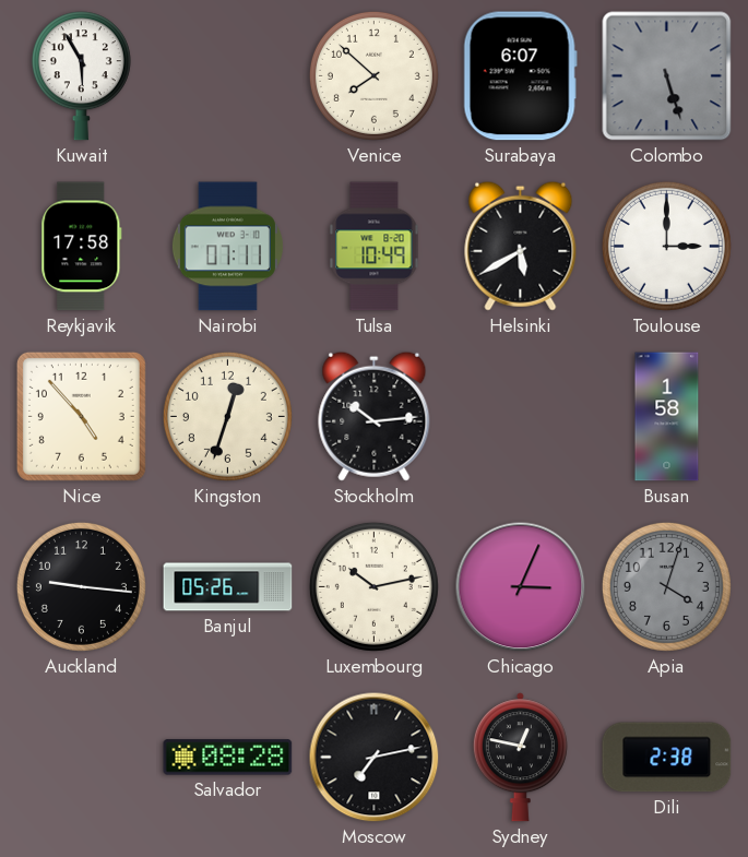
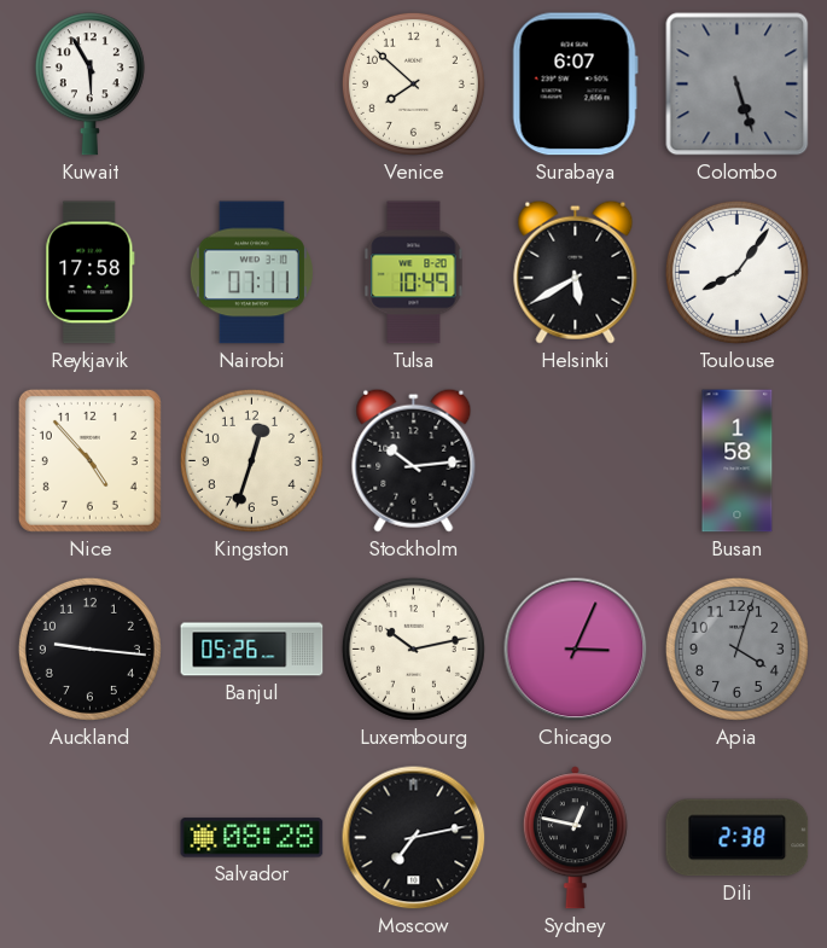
Toulouse: 3:00 -> 8:06
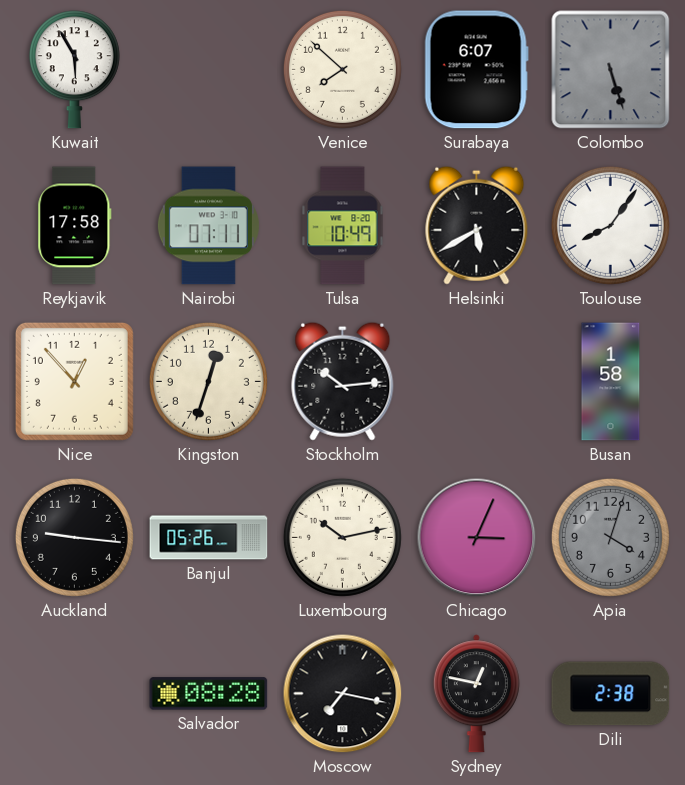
Nice: 4:53 -> 12:53
Moscow: 7:13 -> 7:17
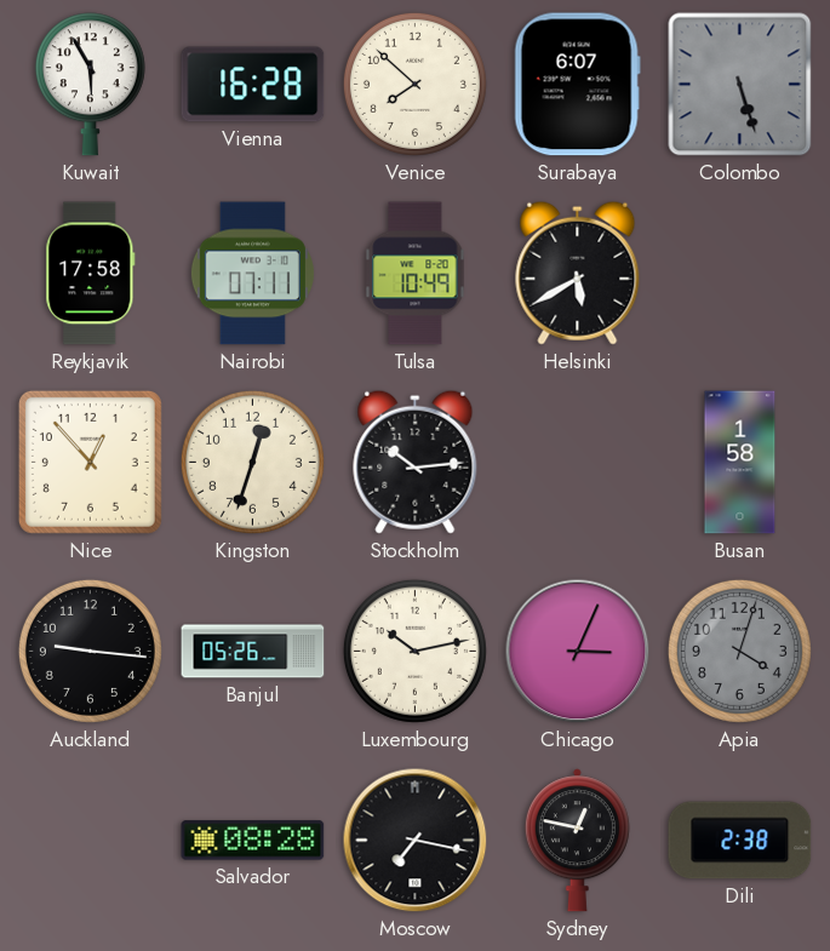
Vienna: none -> 16:28
Toulouse: 8:06 -> none
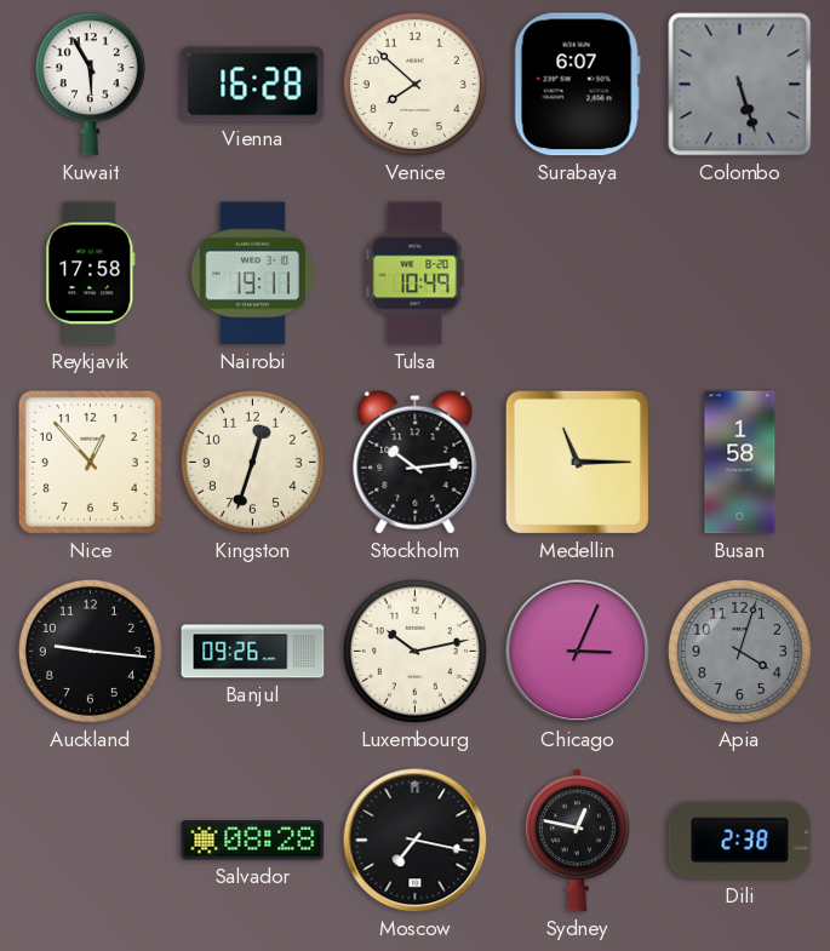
Nairobi: 07:11 -> 19:11
Helsinki: 5:40 -> none
Medellin: none -> 11:15
Banjul: 05:26 -> 09:26
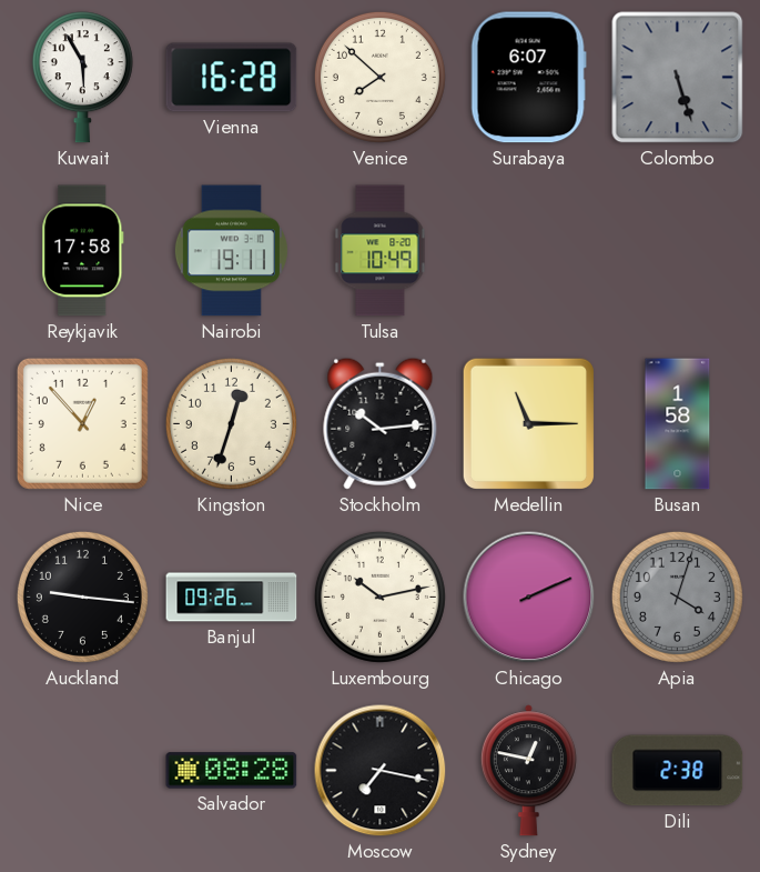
Chicago: 3:04 -> 2:11
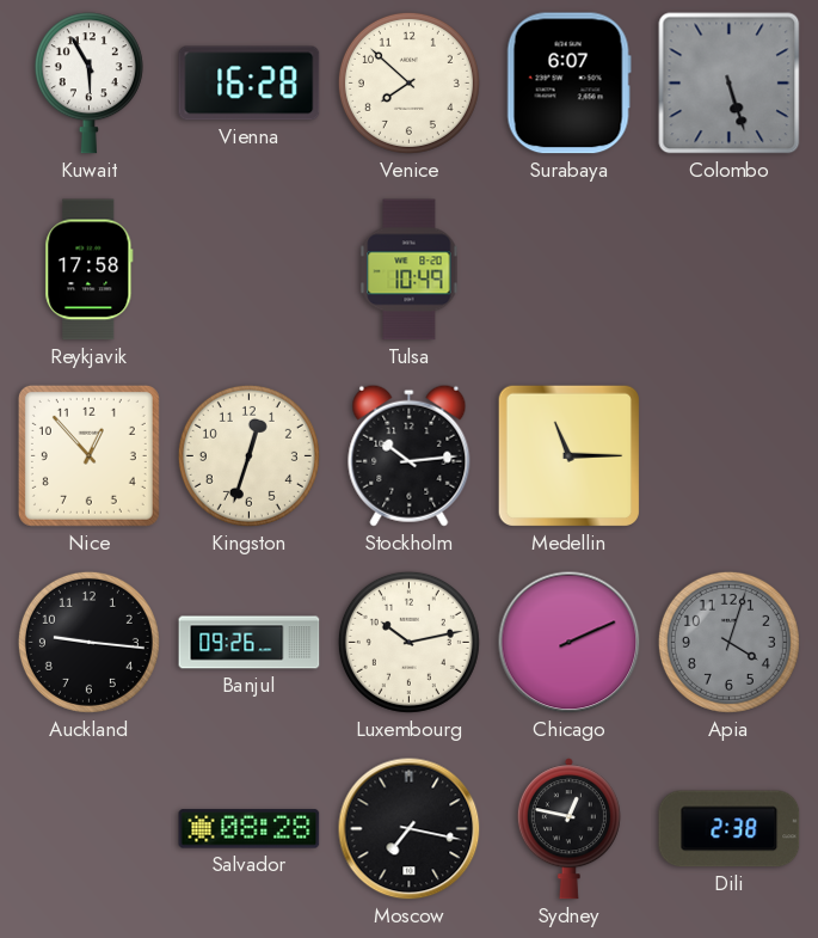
Nairobi: 19:11 -> none
Busan: 1:58 -> none
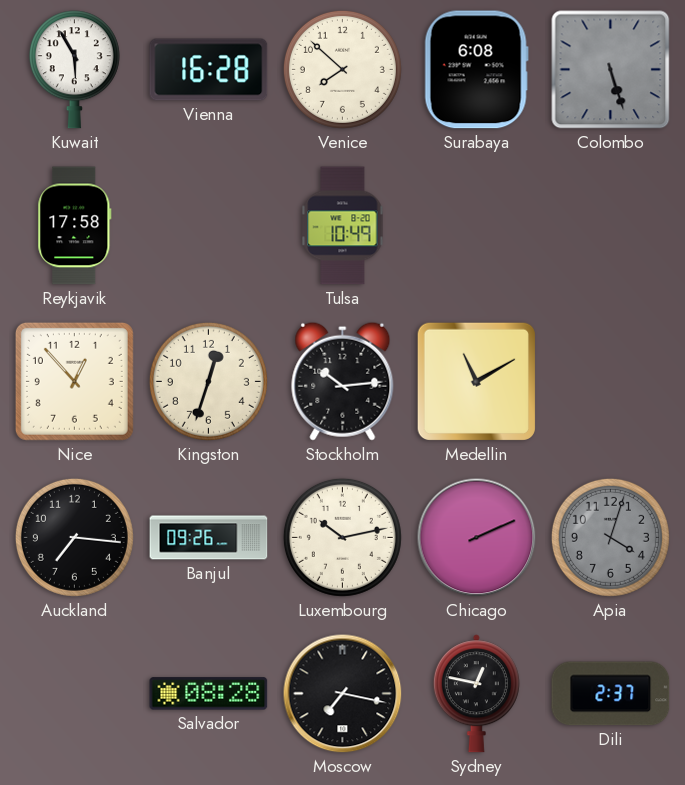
Surabaya: 6:07 -> 6:08
Medellin: 11:15 -> 11:10
Auckland: 9:16 -> 7:16
Dili: 2:38 -> 2:37
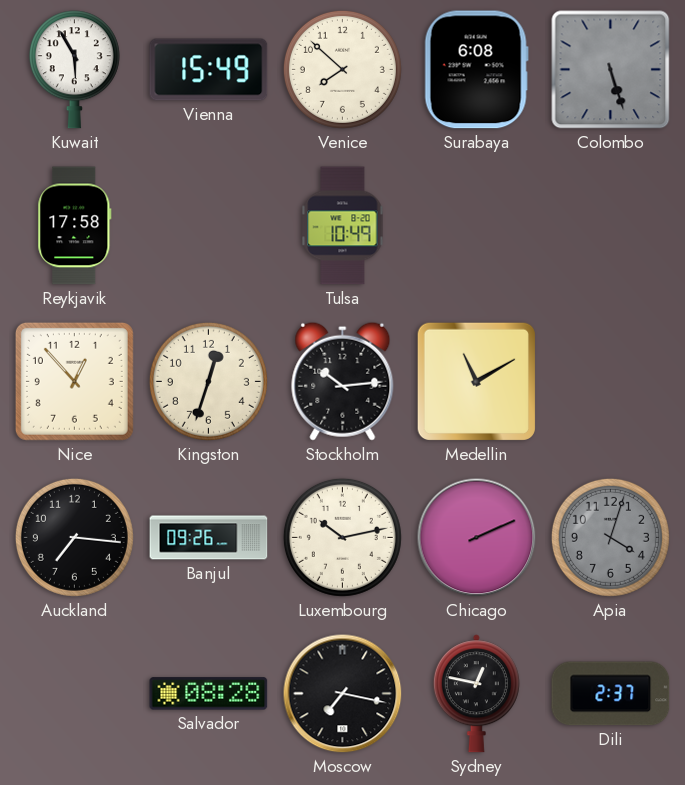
Vienna: 16:28 -> 15:49
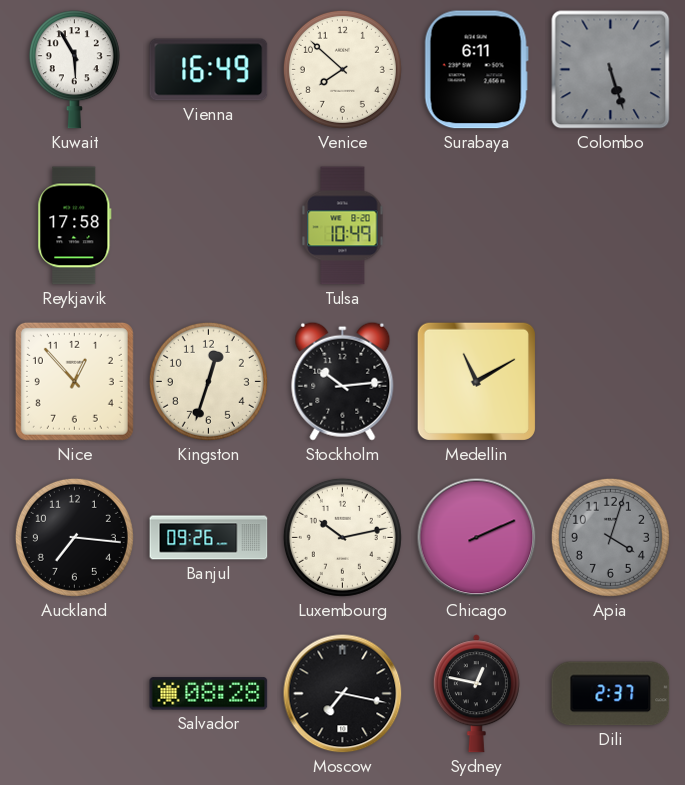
Vienna: 15:49 -> 16:49
Surabaya: 6:08 -> 6:11
